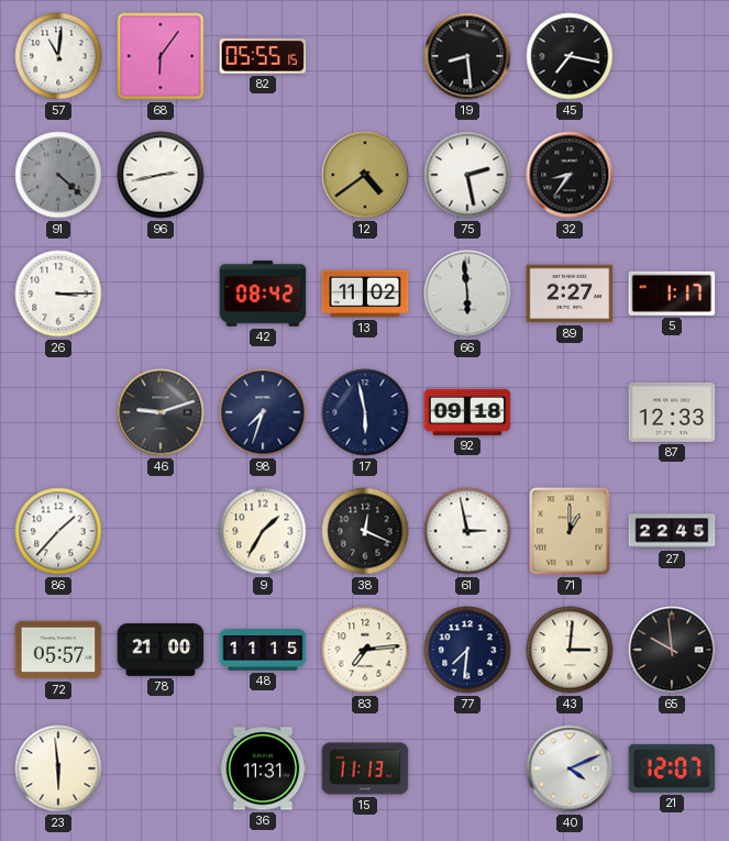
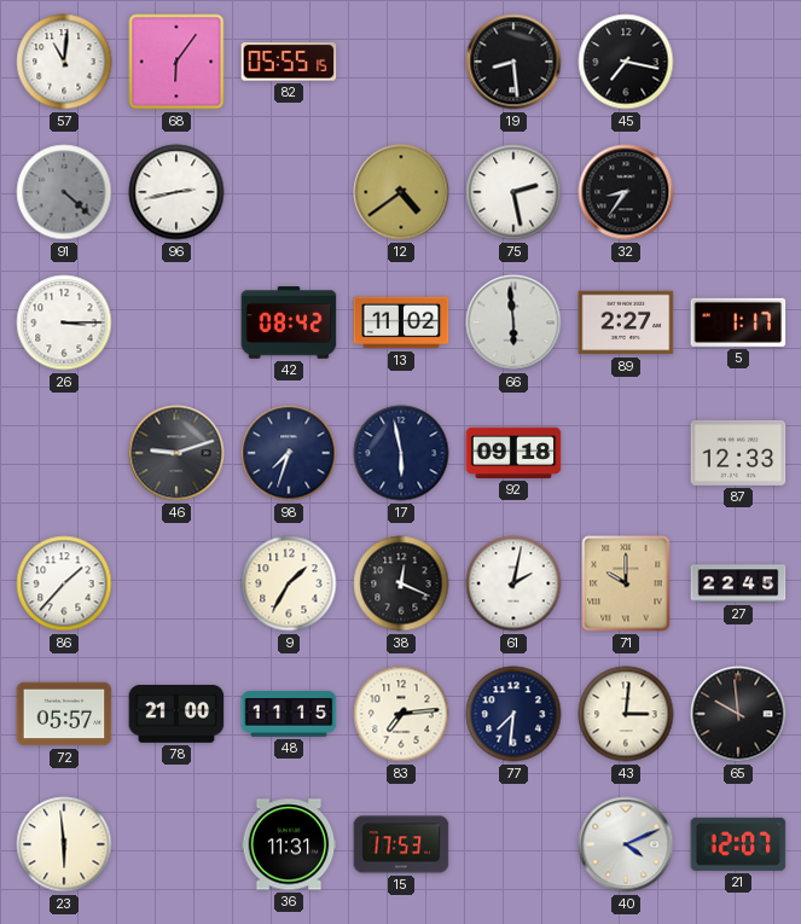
61: 2:58 -> 2:02
71: 1:00 -> 10:00
15: 11:13 -> 17:53
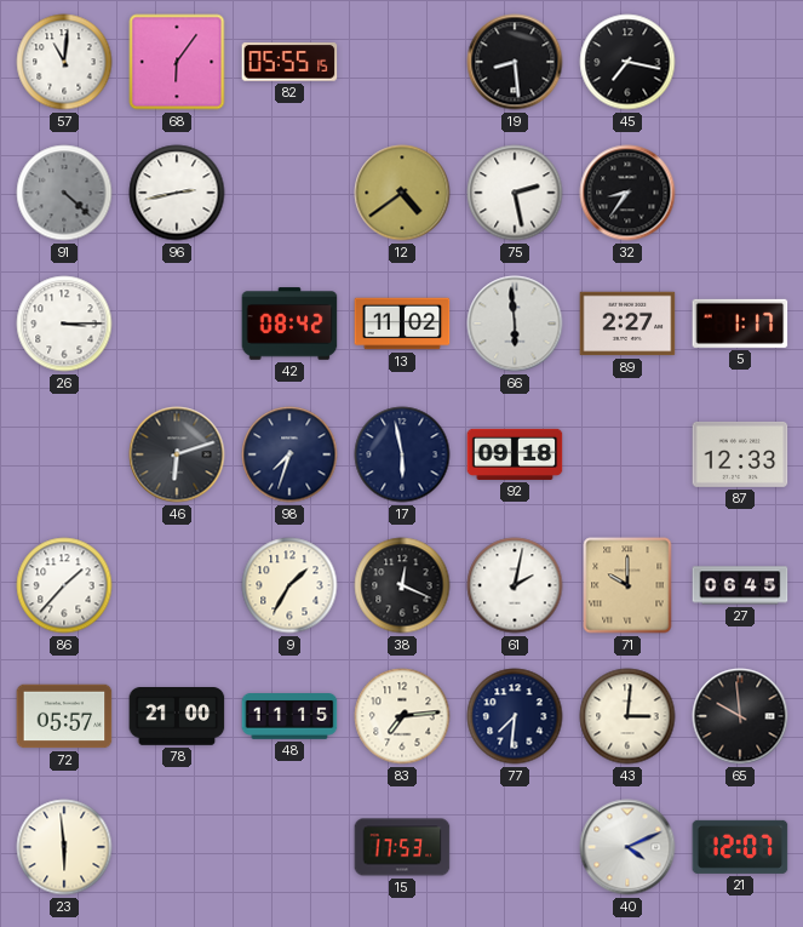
46: 9:12 -> 6:12
27: 22:45 -> 06:45
36: 11:31 -> none
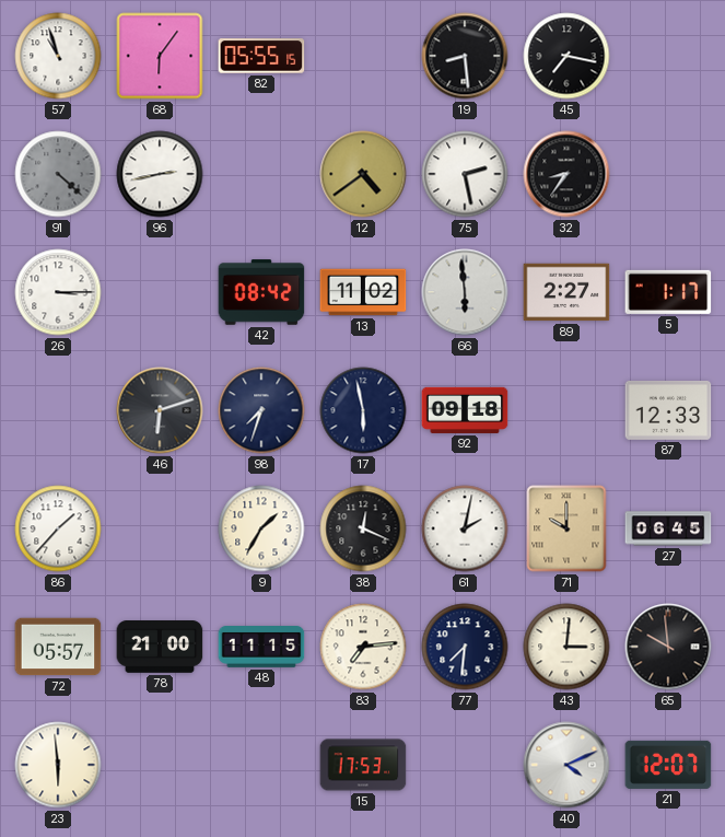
57: 11:01 -> 10:57
